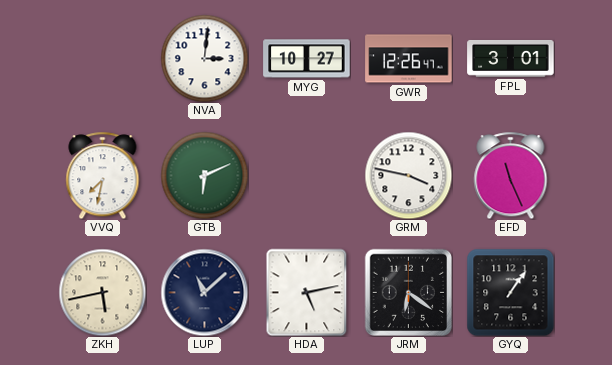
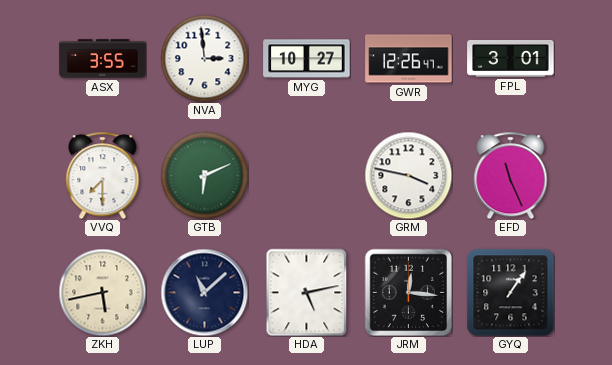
ASX: none -> 3:55
NVA: 3:01 -> 2:59
VVQ: 7:32 -> 7:30
JRM: 6:21 -> 12:16
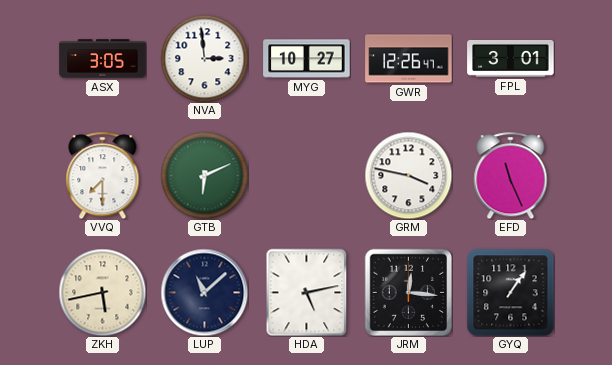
ASX: 3:55 -> 3:05
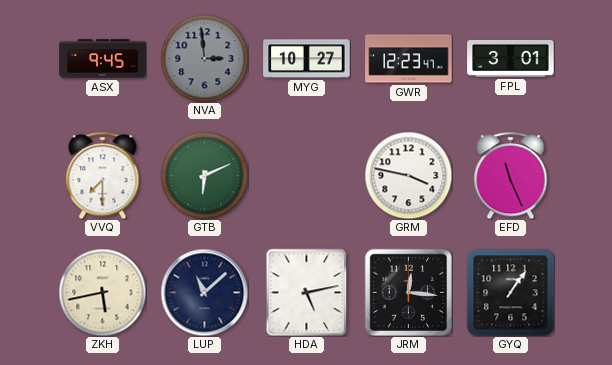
ASX: 3:05 -> 9:45
NVA dial: white -> grey
GWR: 12:26 -> 12:23
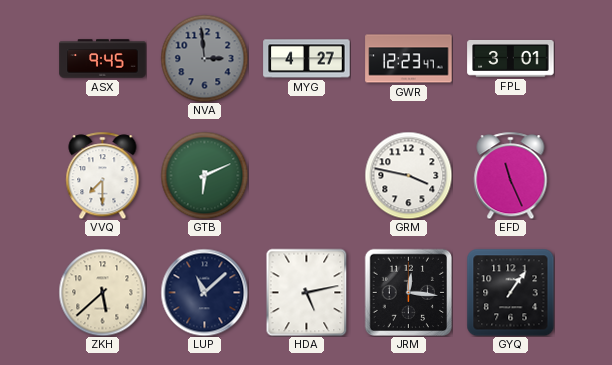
MYG: 10:27 -> 4:27
ZKH: 5:43 -> 5:38
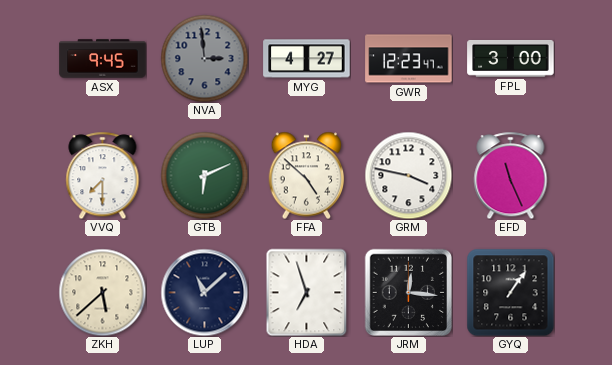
FPL: 3:01 -> 3:00
FFA: none -> 4:52
HDA: 5:13 -> 6:57
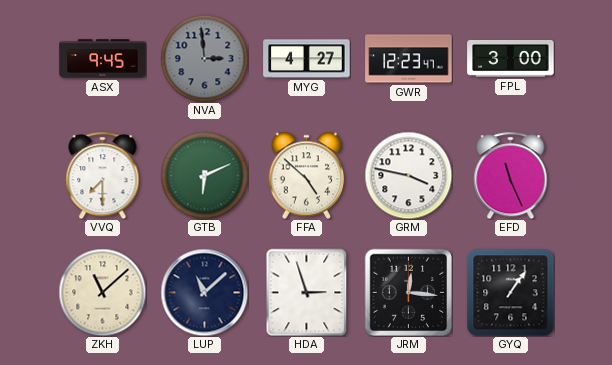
ZKH: 5:38 -> 11:08
HDA: 6:57 -> 2:57
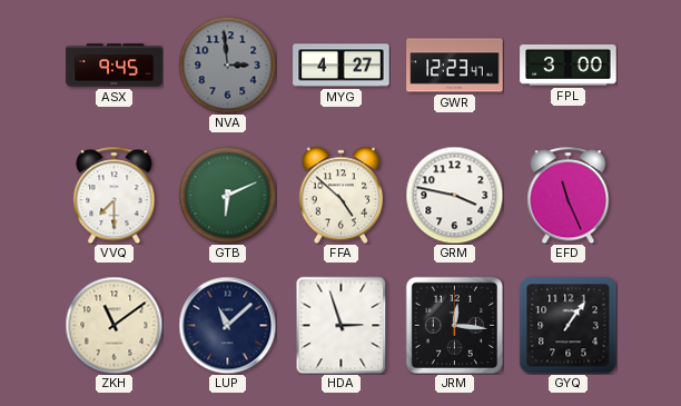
ZKH: 11:08 -> 11:09
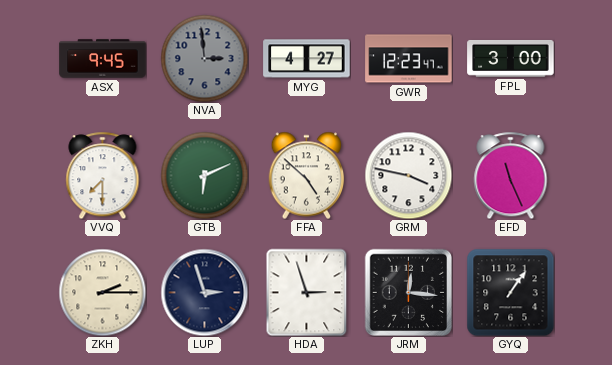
ZKH: 11:09 -> 2:15
LUP: 11:08 -> 2:57
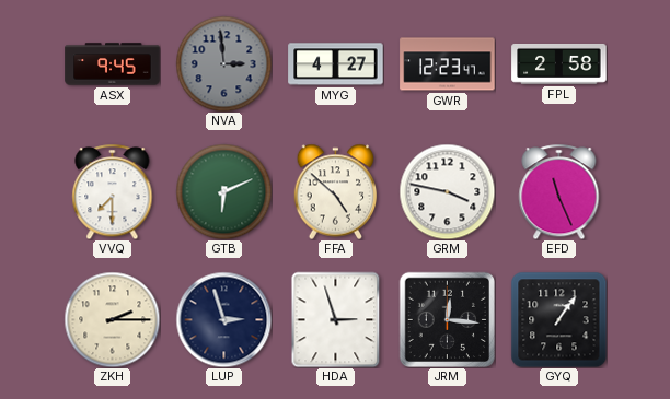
FPL: 3:00 -> 2:58
